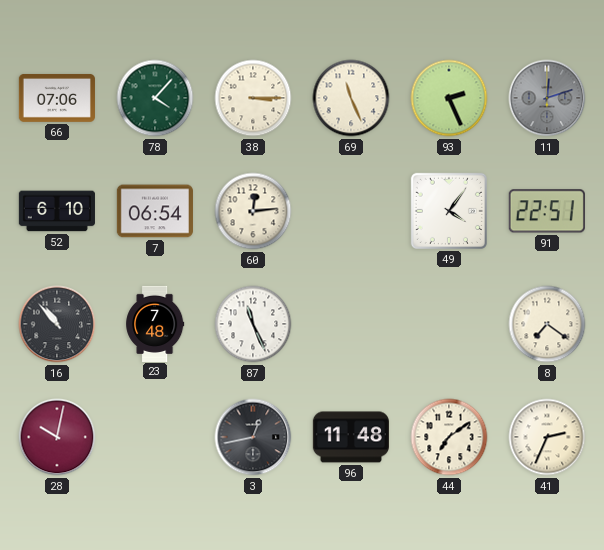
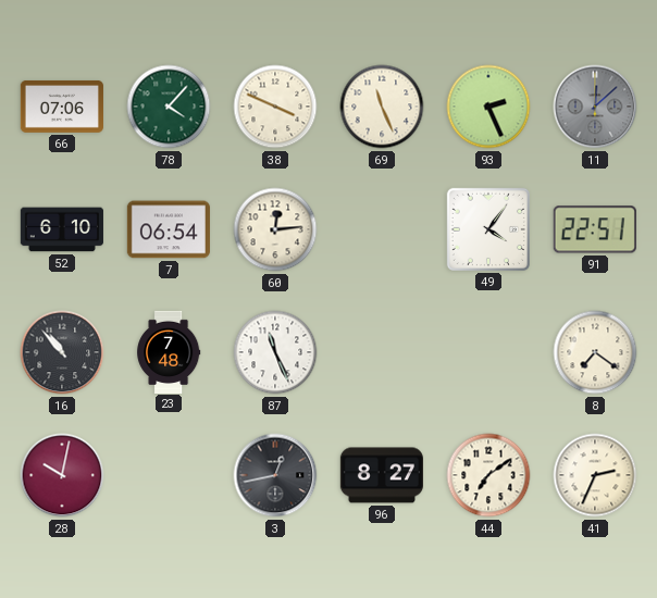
38: 3:15 -> 3:49
11: 12:12 -> 12:08
96: 11:48 -> 8:27
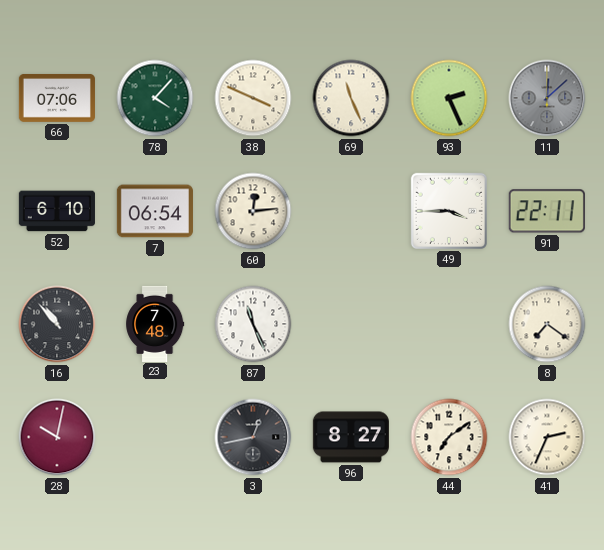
49: 4:06 -> 3:45
91: 22:51 -> 22:11
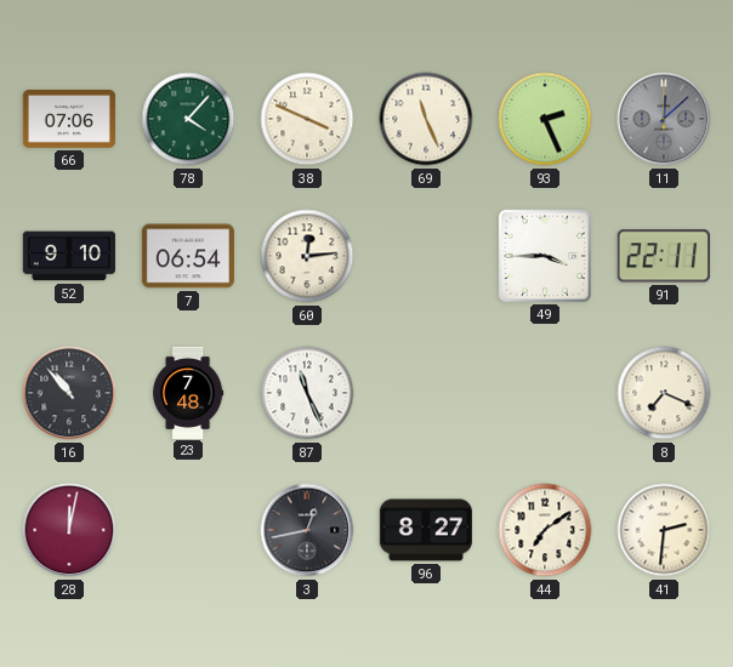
52: 6:10 -> 9:10
8: 7:21 -> 7:19
28: 10:02 -> 12:02
41: 2:34 -> 2:31
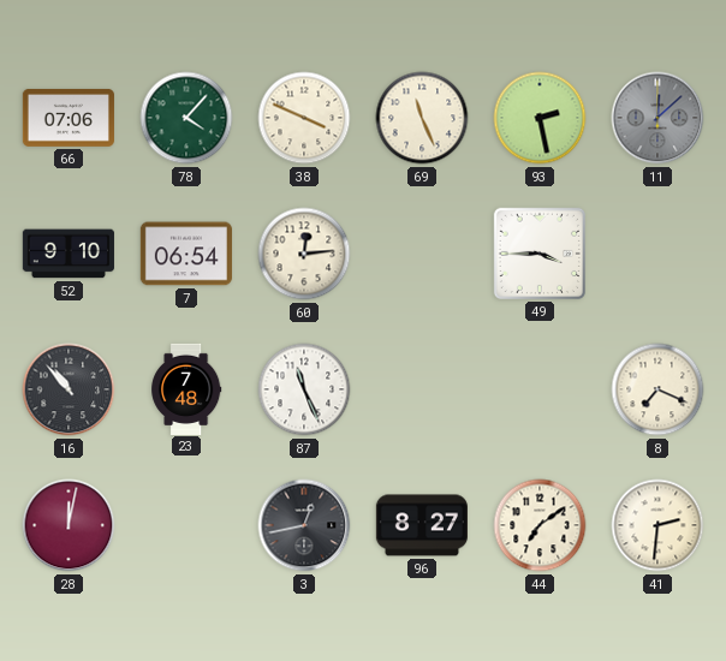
93: 2:26 -> 2:28
91: 22:11 -> none
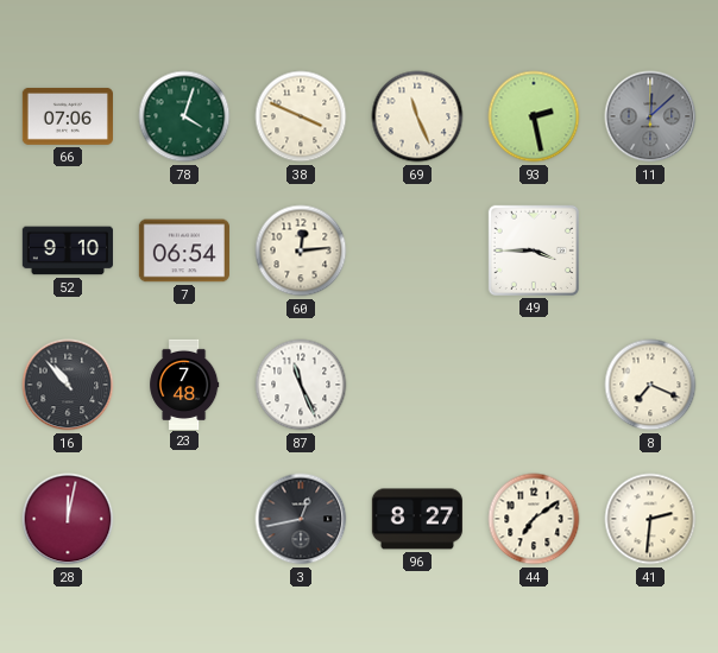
78: 4:07 -> 4:03
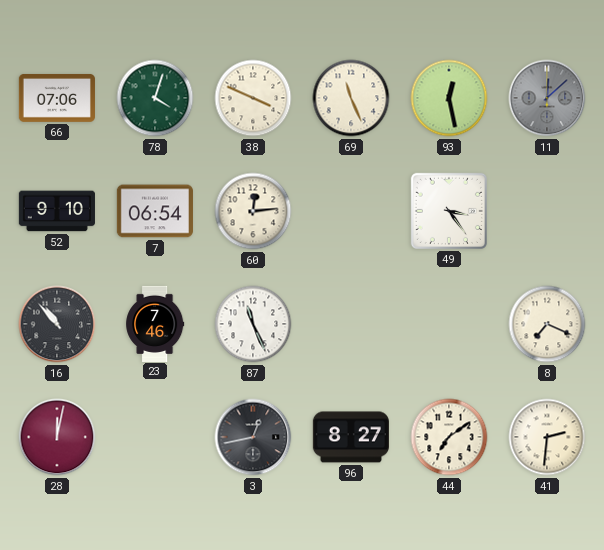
93: 2:28 -> 12:28
49: 3:45 -> 3:24
23: 7:48 -> 7:46
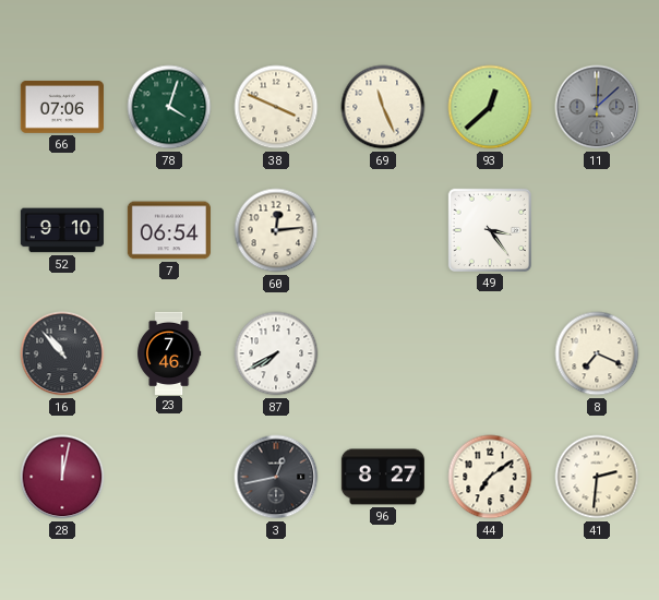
93: 12:28 -> 12:38
87: 11:26 -> 7:40
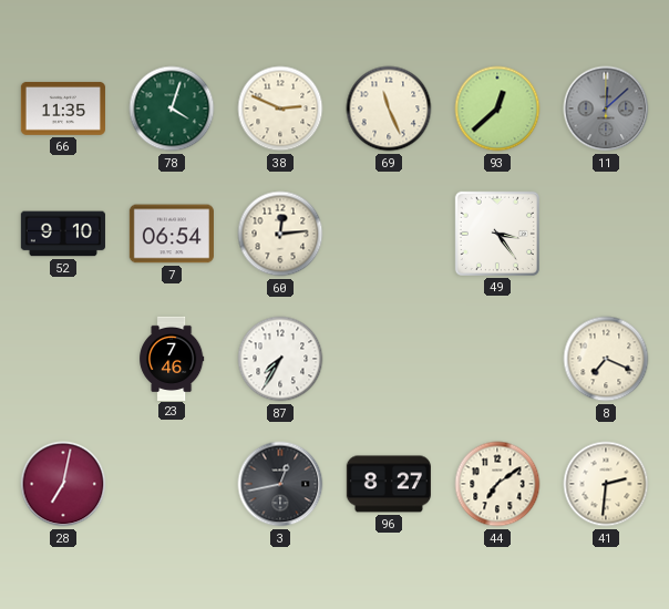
66: 07:06 -> 11:35
38: 3:49 -> 2:49
16: 10:53 -> none
87: 7:40 -> 7:35
28: 12:02 -> 7:02
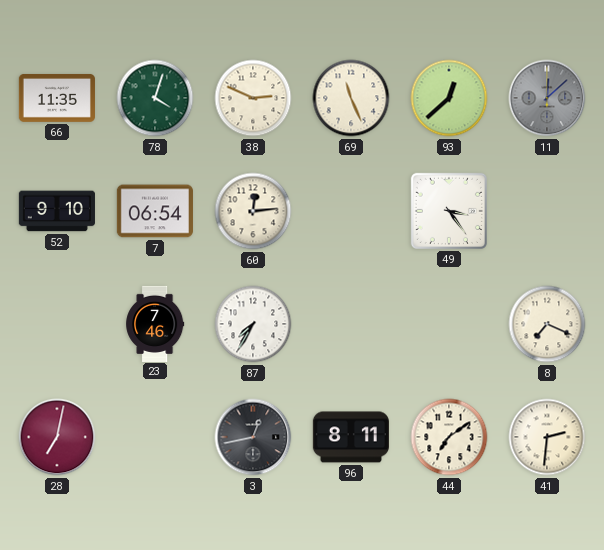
96: 8:27 -> 8:11
